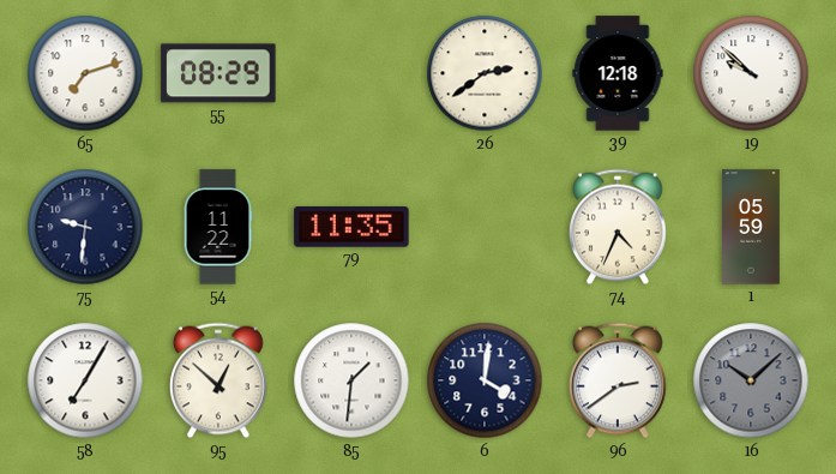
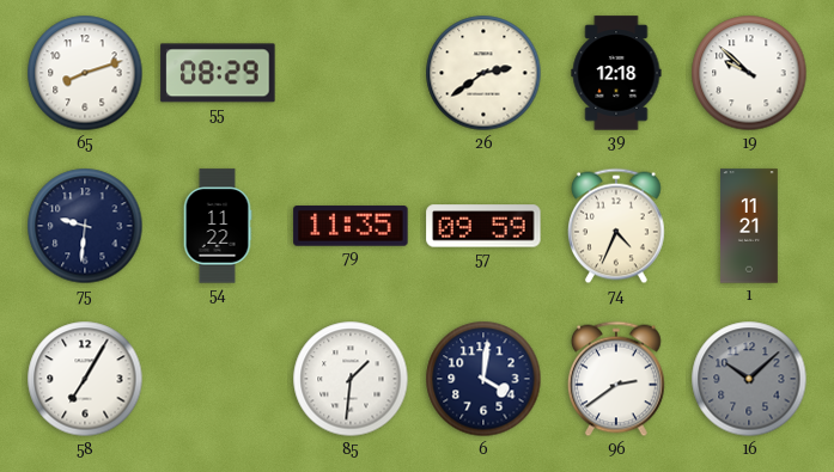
65: 7:12 -> 8:12
57: none -> 09:59
1: 05:59 -> 11:21
95: 12:52 -> none
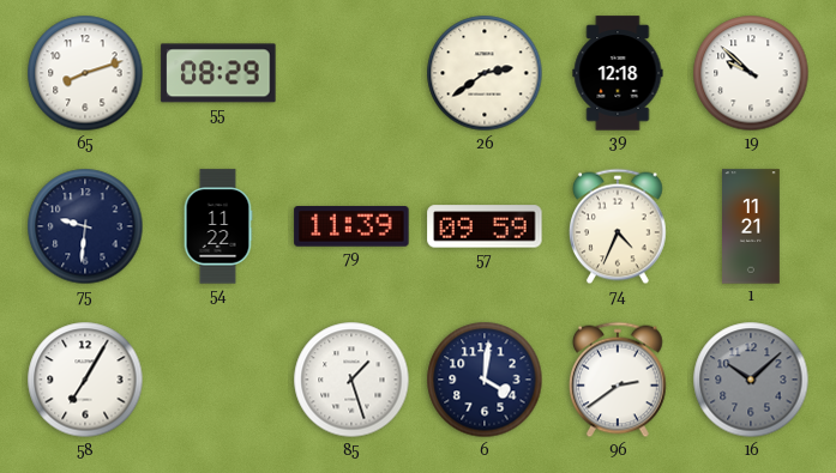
79: 11:35 -> 11:39
85: 1:31 -> 1:27
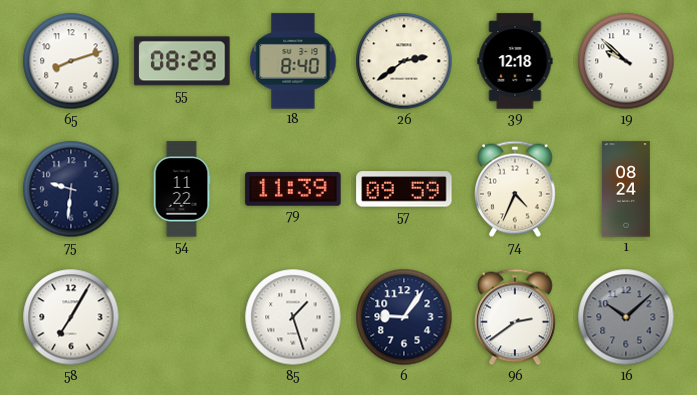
18: none -> 8:40
1: 11:21 -> 08:24
6: 4:01 -> 9:06
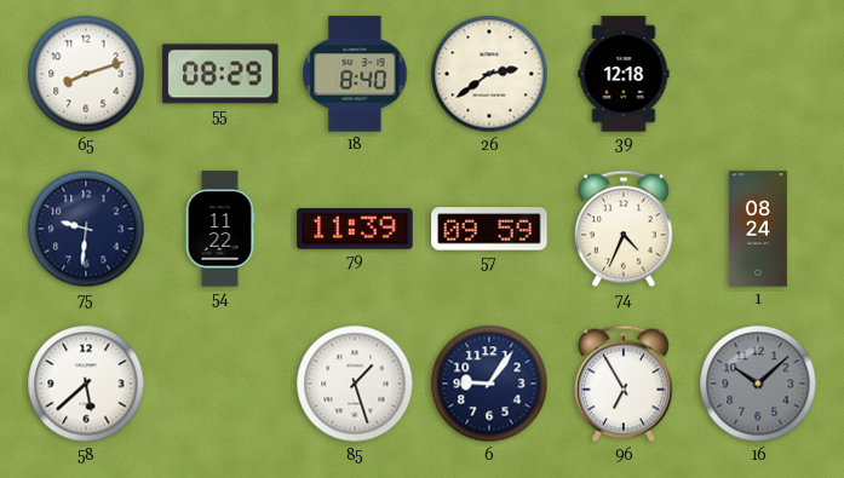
19: 9:52 -> none
58: 7:05 -> 5:38
96: 2:39 -> 6:55
